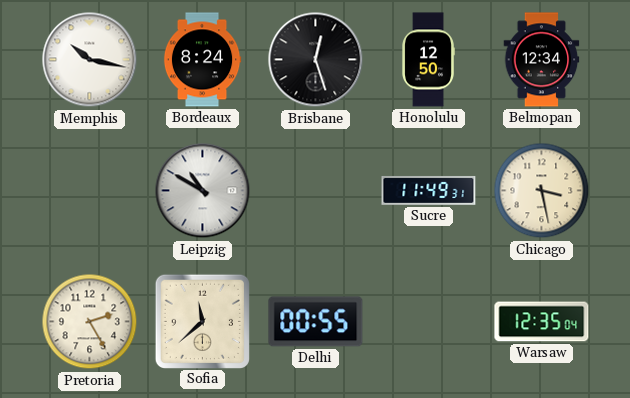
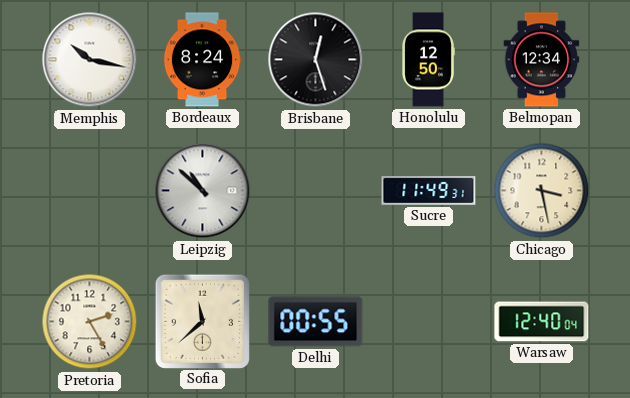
Leipzig: 10:50 -> 10:52
Warsaw: 12:35 -> 12:40
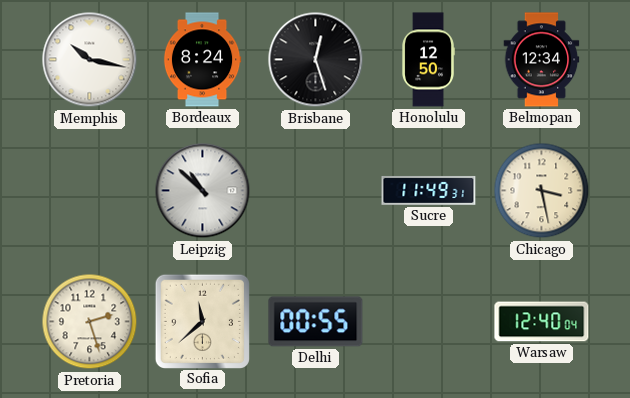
Pretoria: 2:25 -> 2:27
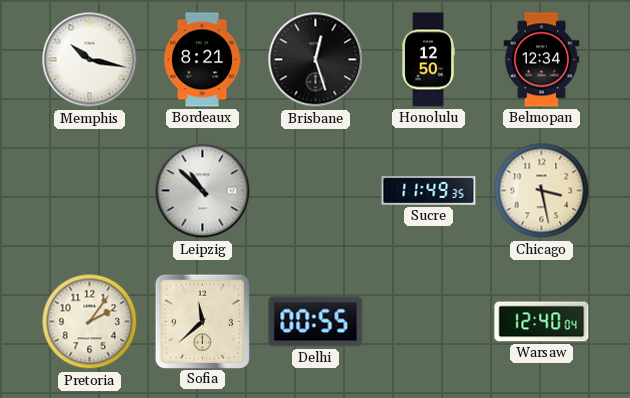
Bordeaux: 8:24 -> 8:21
Sucre: 11:49:31 -> 11:49:35
Pretoria: 2:27 -> 2:06
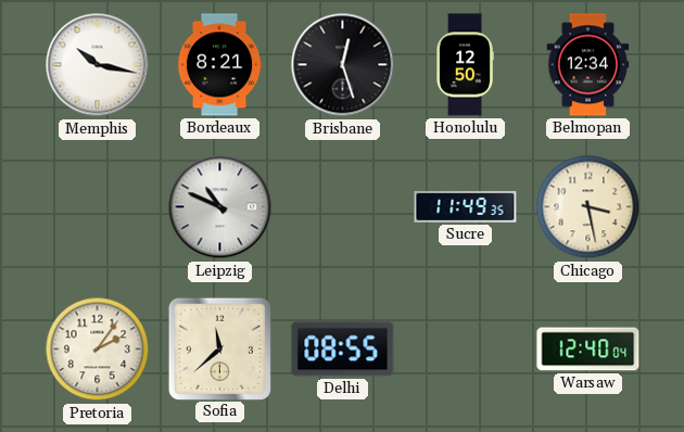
Leipzig: 10:52 -> 10:49
Delhi: 00:55 -> 08:55
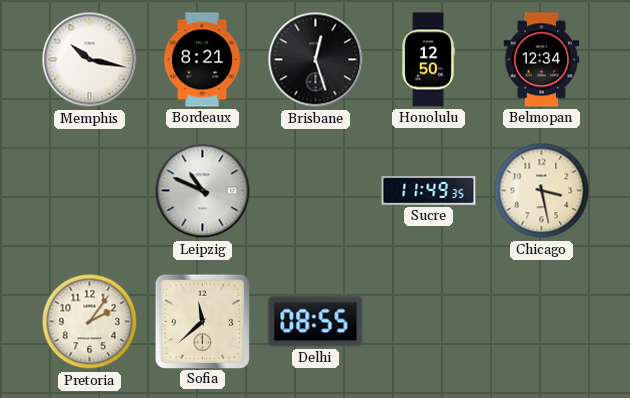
Warsaw: 12:40 -> none
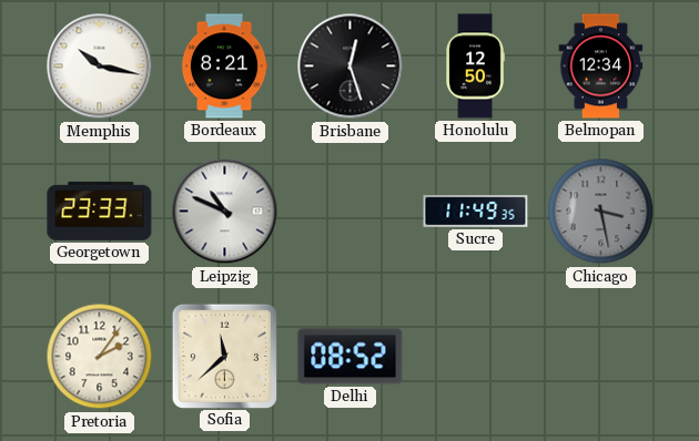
Georgetown: none -> 23:33
Chicago dial: cream -> grey
Delhi: 08:55 -> 08:52
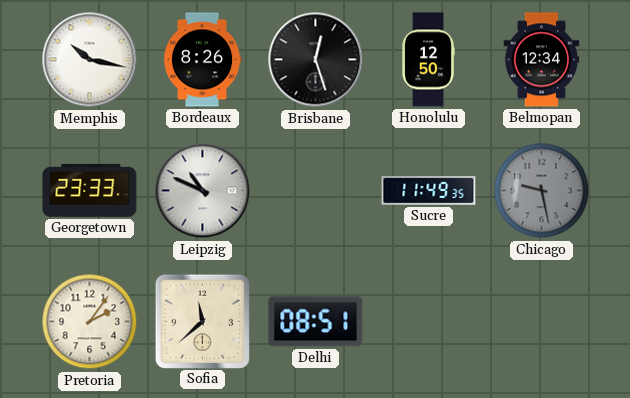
Bordeaux: 8:21 -> 8:26
Chicago: 3:28 -> 9:28
Delhi: 08:52 -> 08:51
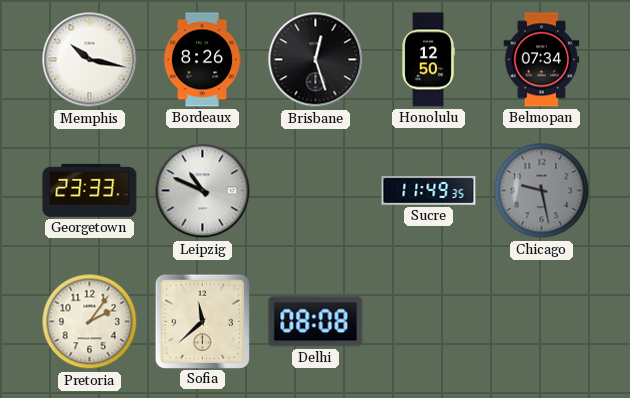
Belmopan: 12:34 -> 07:34
Delhi: 08:51 -> 08:08
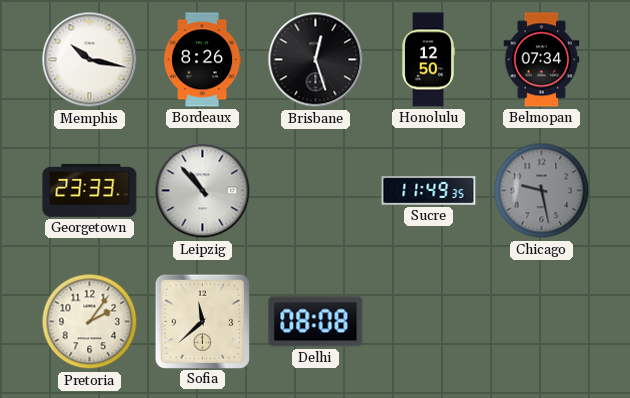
Leipzig: 10:49 -> 10:53
